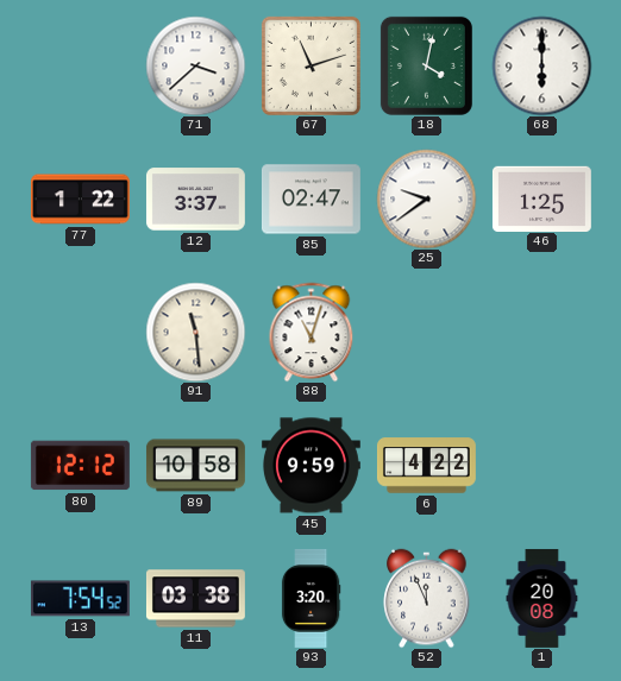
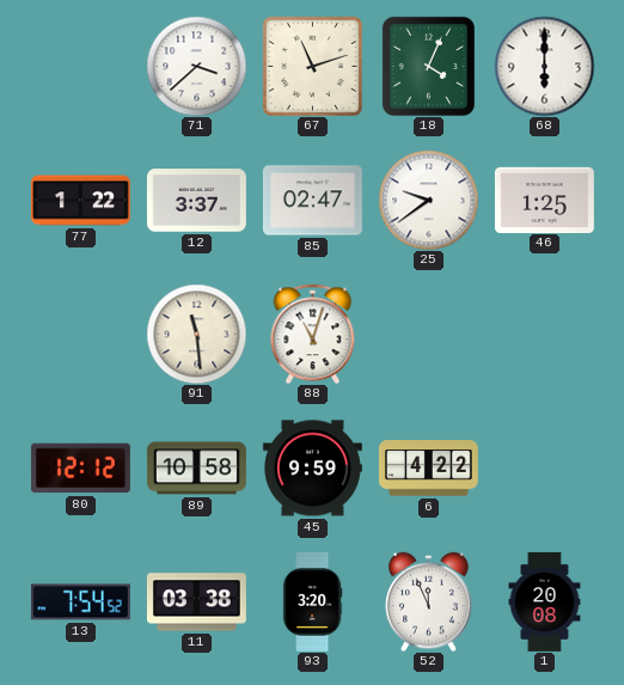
18: 4:02 -> 4:04
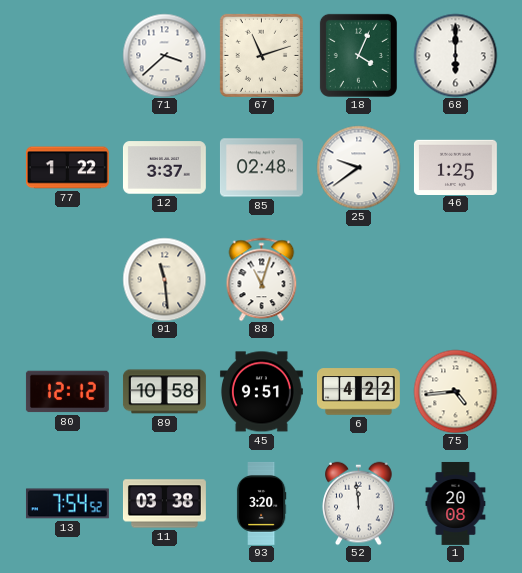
85: 02:47 -> 02:48
45: 9:59 -> 9:51
75: none -> 4:44
52: 11:56 -> 11:59
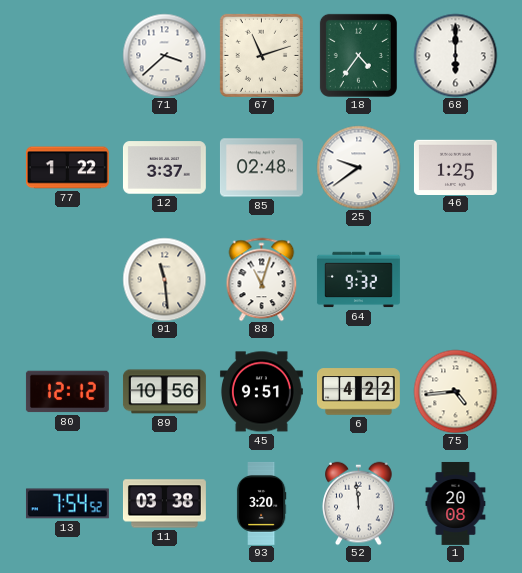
18: 4:04 -> 4:36
64: none -> 9:32
89: 10:58 -> 10:56
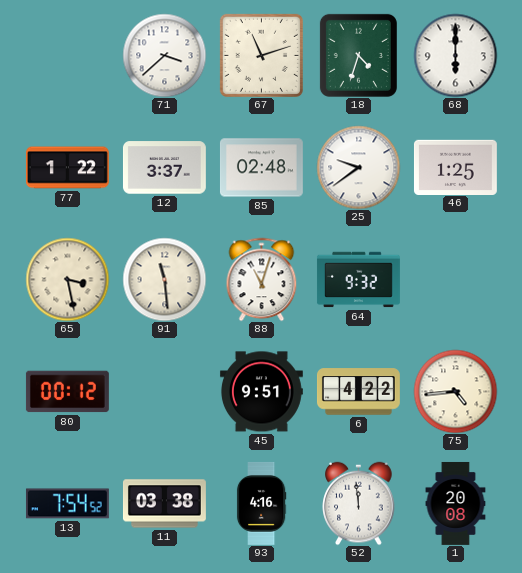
18: 4:36 -> 4:33
65: none -> 3:28
80: 12:12 -> 00:12
89: 10:56 -> none
93: 3:20 -> 4:16
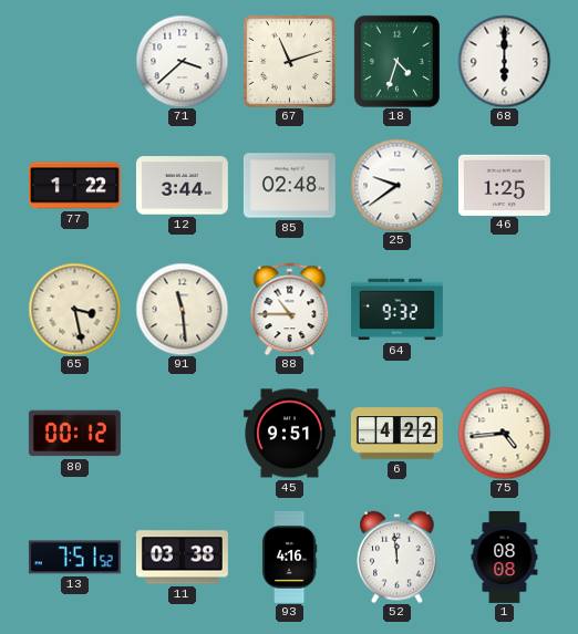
12: 3:37 -> 3:44
88: 11:03 -> 10:45
13: 7:54 -> 7:51
1: 20:08 -> 08:08
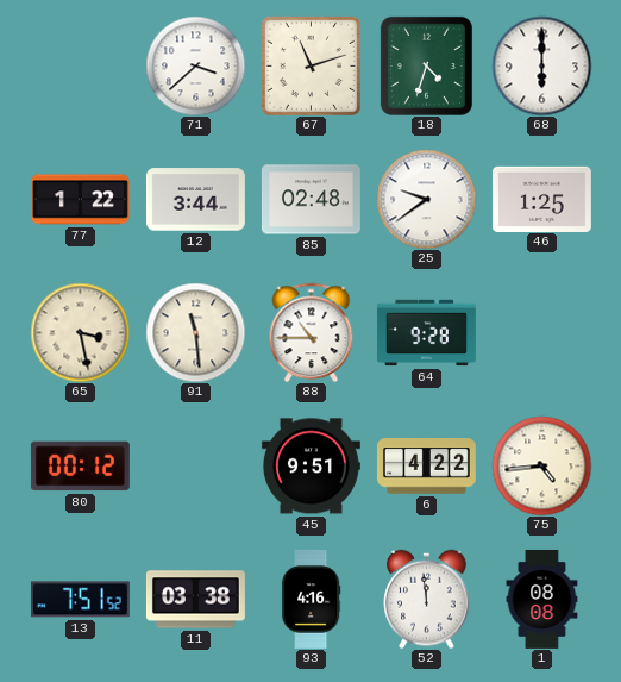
64: 9:32 -> 9:28
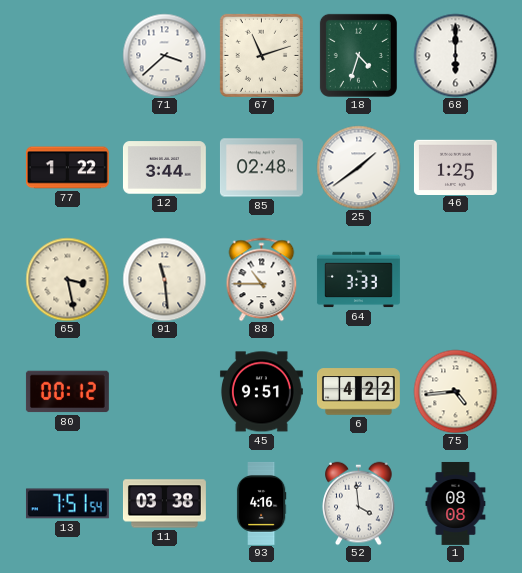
25: 9:39 -> 1:39
64: 9:28 -> 3:33
13: 7:51:52 -> 7:51:54
52: 11:59 -> 3:59
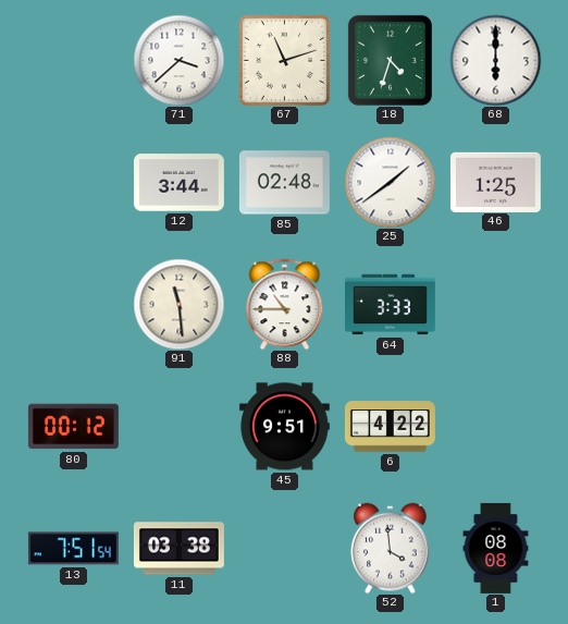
77: 1:22 -> none
65: 3:28 -> none
75: 4:44 -> none
93: 4:16 -> none
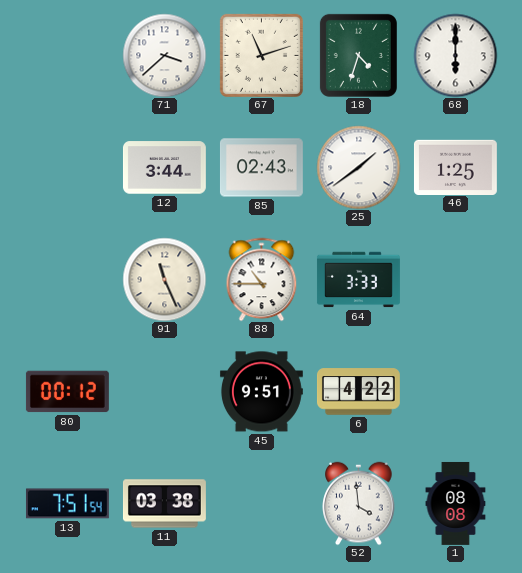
85: 02:48 -> 02:43
91: 11:29 -> 11:26
